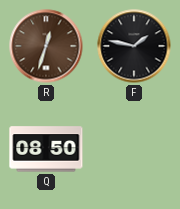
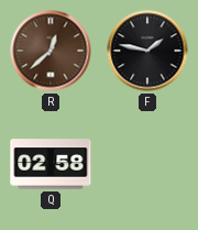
R: 12:33 -> 12:38
Q: 08:50 -> 02:58
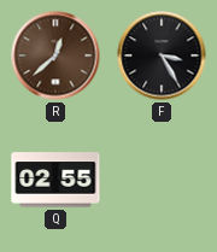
F: 1:47 -> 3:25
Q: 02:58 -> 02:55
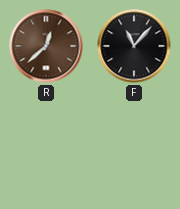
F: 3:25 -> 11:07
Q: 02:55 -> none
